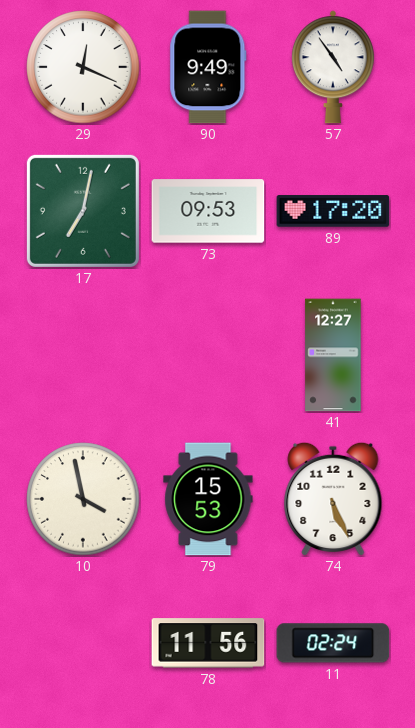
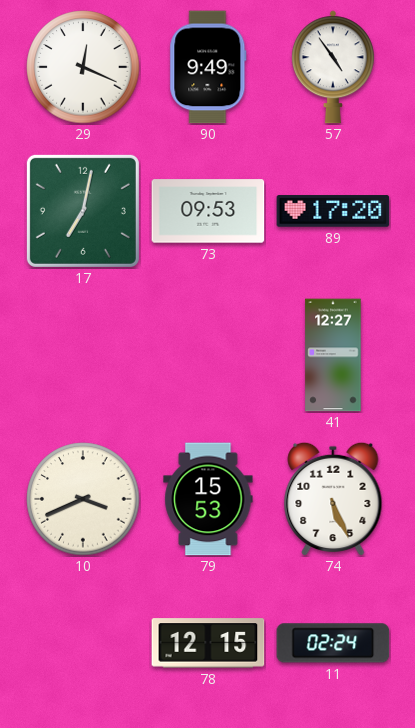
10: 3:58 -> 3:41
78: 11:56 -> 12:15
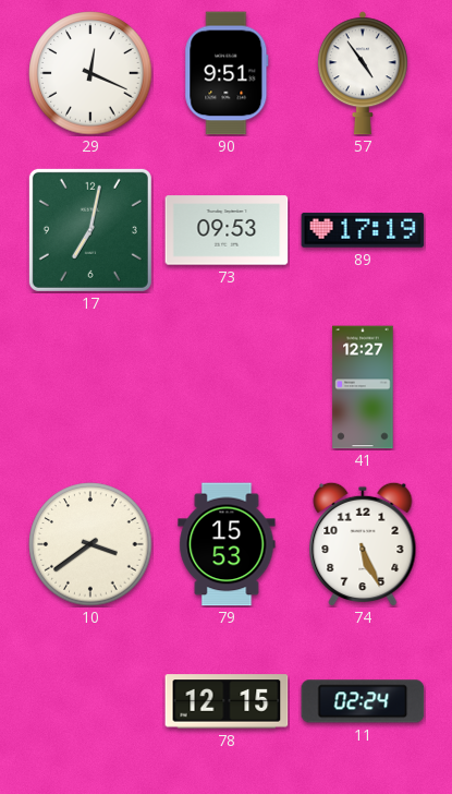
90: 9:49 -> 9:51
89: 17:20 -> 17:19
10: 3:41 -> 3:39
